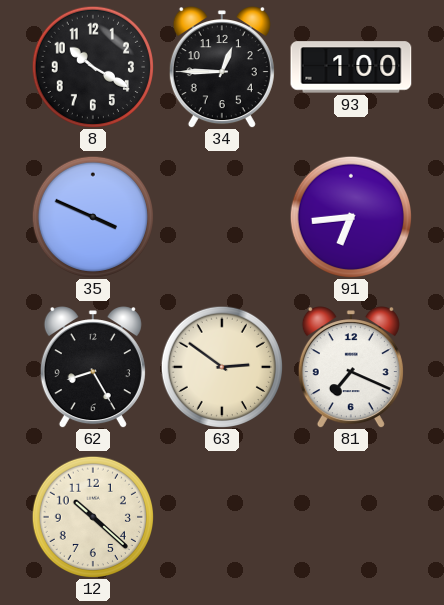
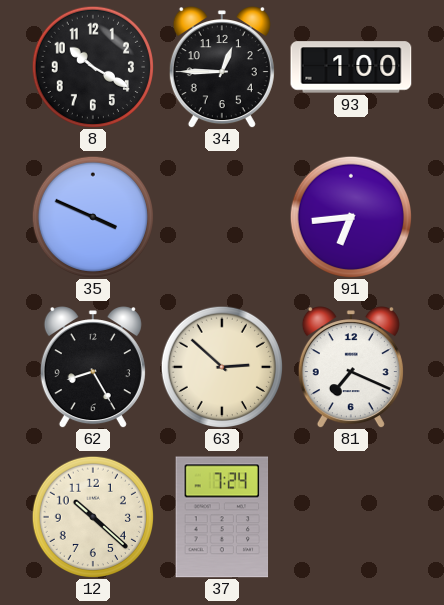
63: 2:51 -> 2:52
37: none -> 7:24
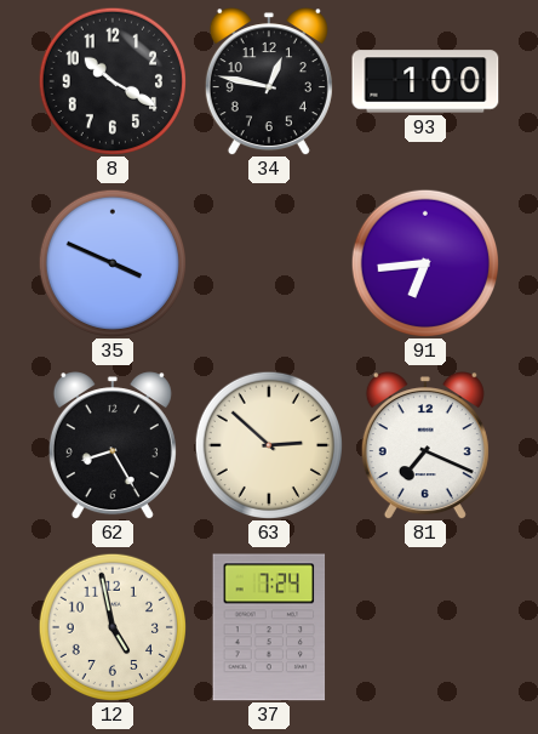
34: 12:45 -> 12:47
12: 10:22 -> 4:58
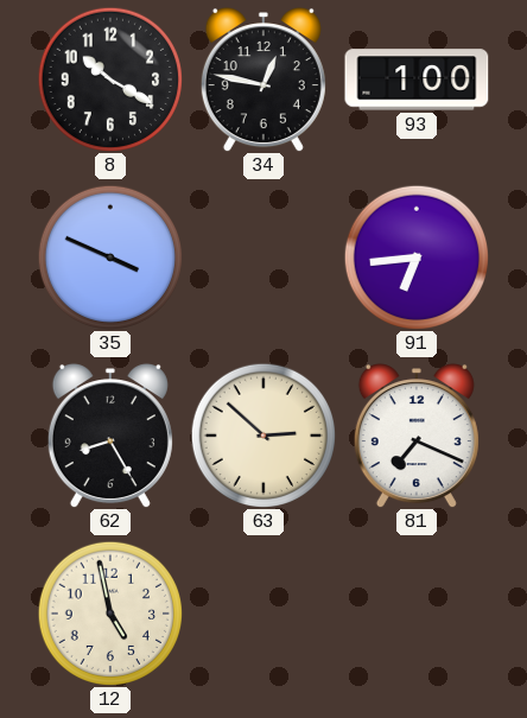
37: 7:24 -> none
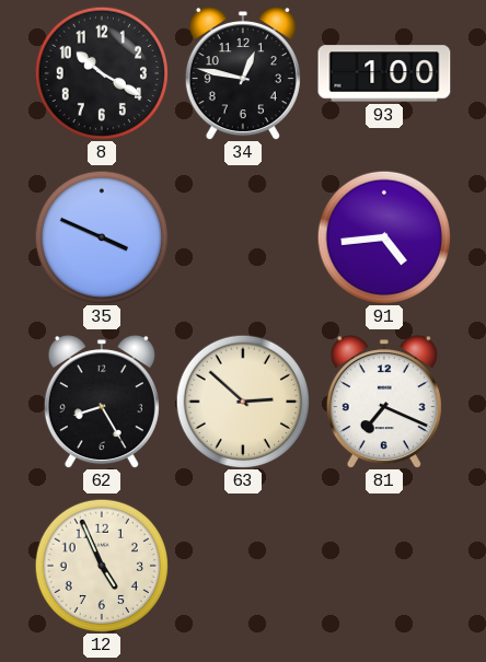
91: 6:44 -> 4:44
12: 4:58 -> 4:56
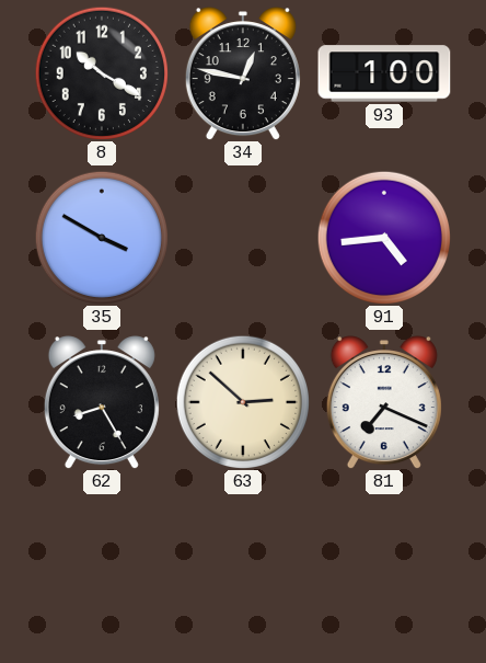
35: 3:49 -> 3:50
12: 4:56 -> none
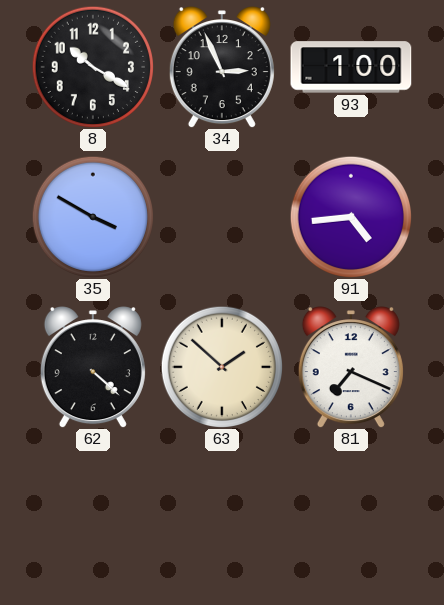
34: 12:47 -> 2:56
62: 8:25 -> 4:22
63: 2:52 -> 1:52
